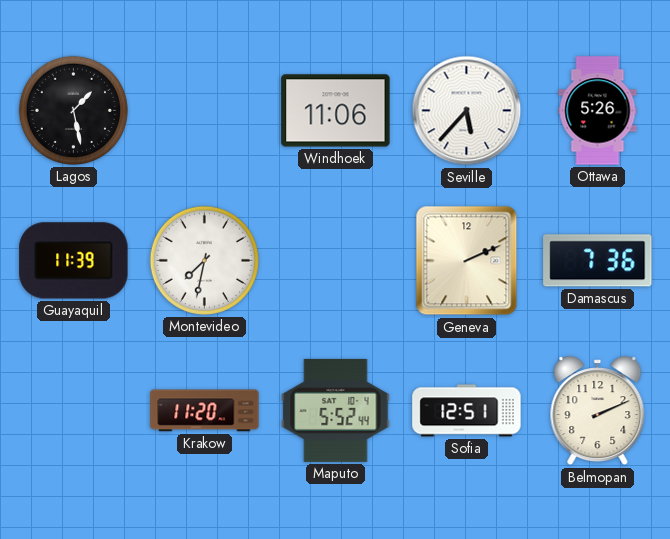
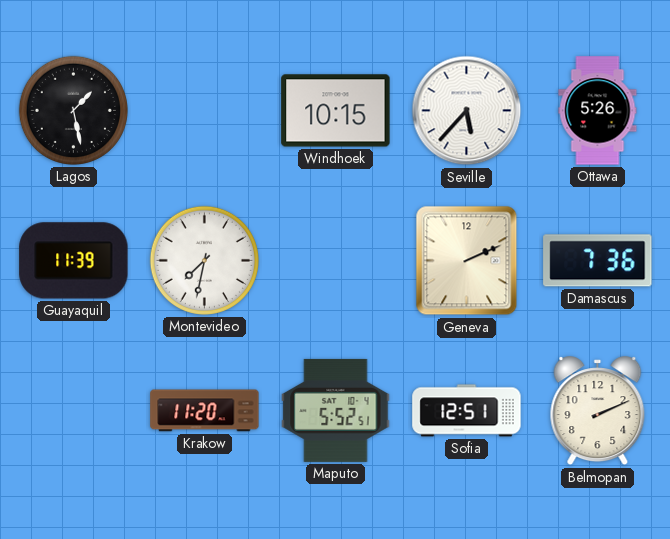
Windhoek: 11:06 -> 10:15
Maputo: 5:52:44 -> 5:52:51
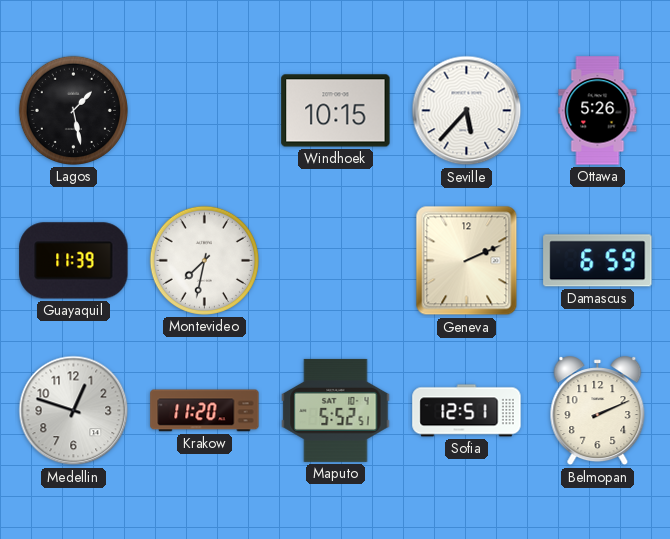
Damascus: 7:36 -> 6:59
Medellin: none -> 12:48
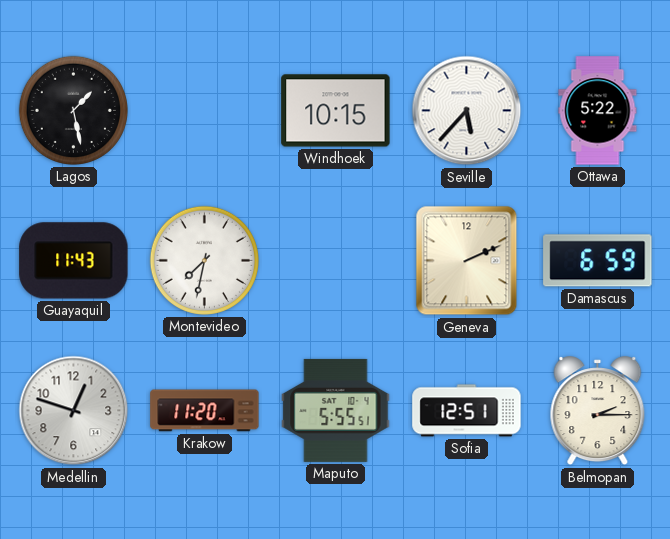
Ottawa: 5:26 -> 5:22
Guayaquil: 11:39 -> 11:43
Maputo: 5:52 -> 5:55
Belmopan: 2:11 -> 2:15
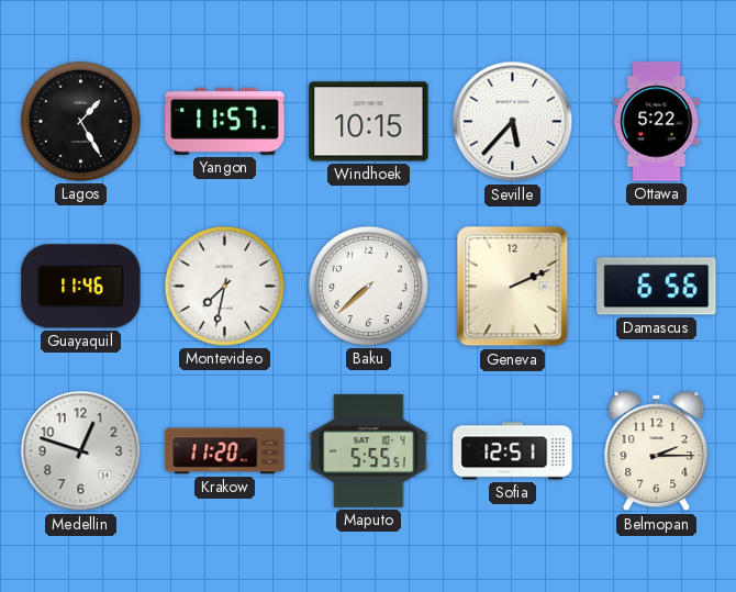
Lagos: 1:28 -> 1:25
Yangon: none -> 11:57
Guayaquil: 11:43 -> 11:46
Baku: none -> 7:38
Damascus: 6:59 -> 6:56
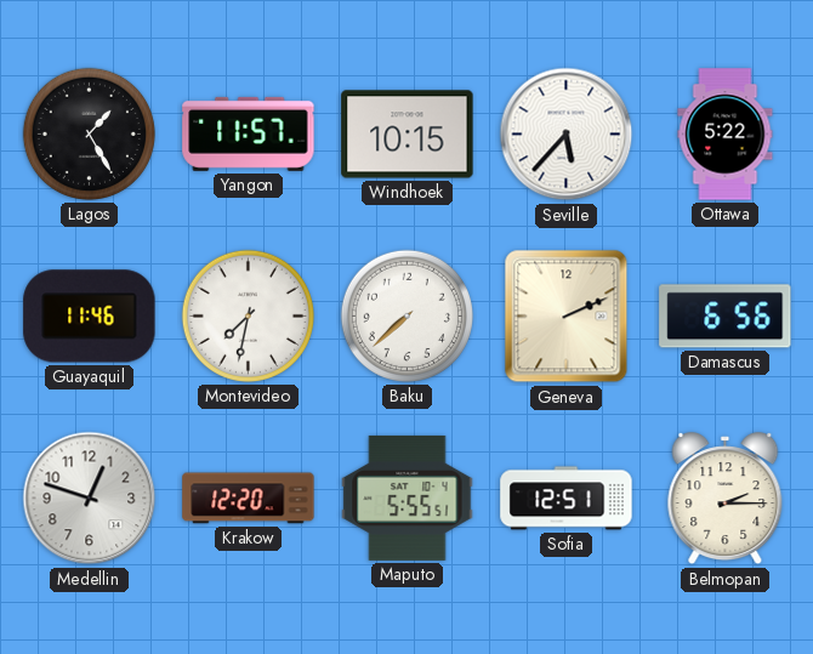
Krakow: 11:20 -> 12:20
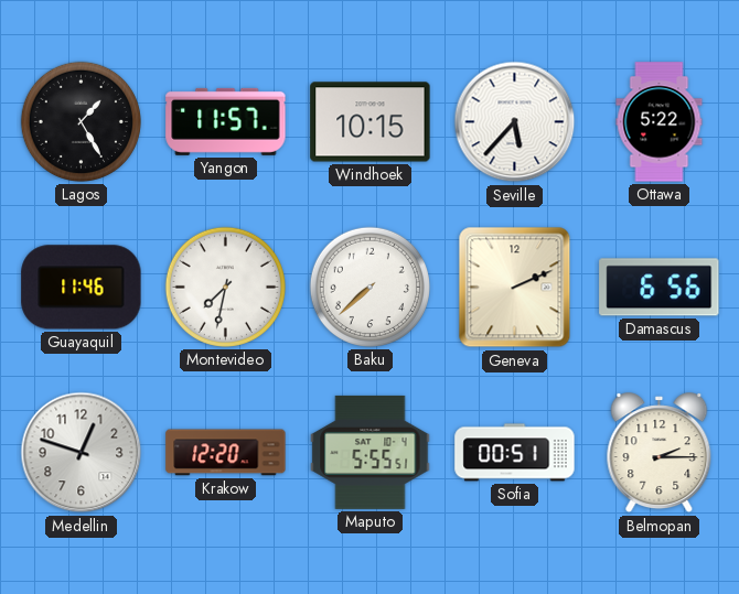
Sofia: 12:51 -> 00:51
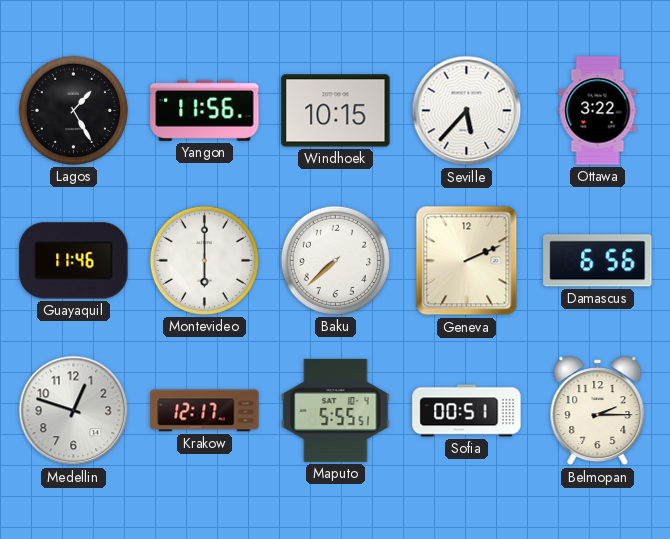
Yangon: 11:57 -> 11:56
Ottawa: 5:22 -> 3:22
Montevideo: 7:32 -> 6:00
Krakow: 12:20 -> 12:17
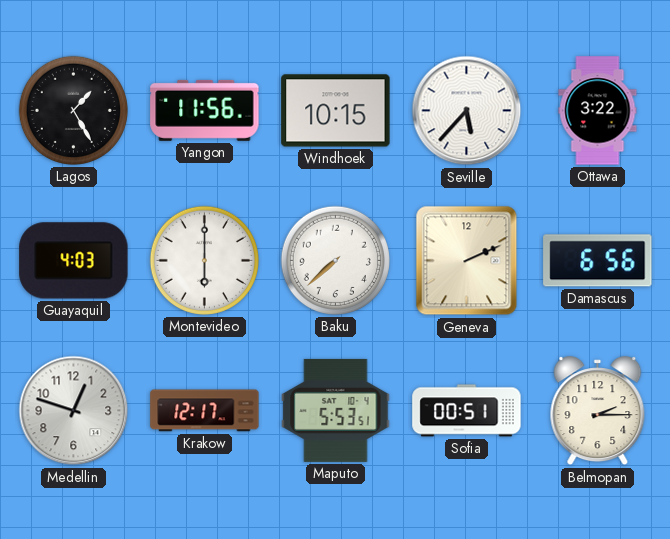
Guayaquil: 11:46 -> 4:03
Maputo: 5:55 -> 5:53
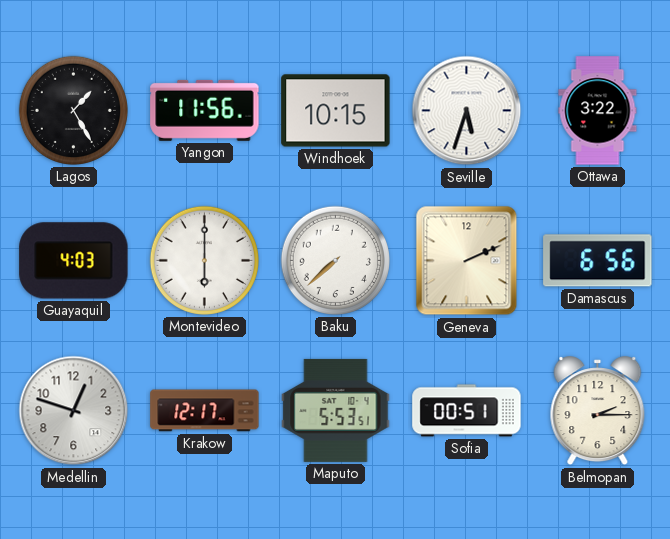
Seville: 5:37 -> 5:33
